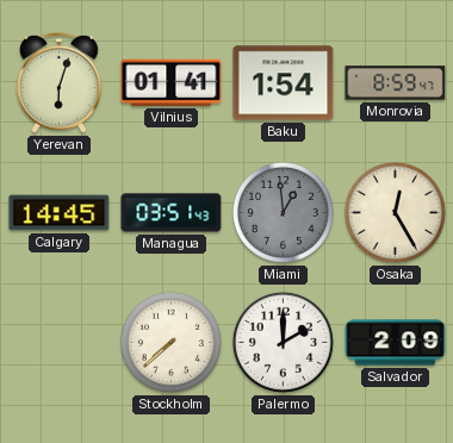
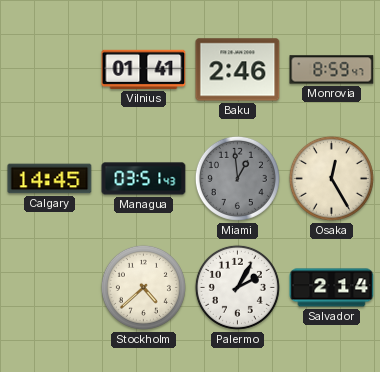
Yerevan: 6:03 -> none
Baku: 1:54 -> 2:46
Stockholm: 7:38 -> 4:38
Palermo: 2:00 -> 2:05
Salvador: 2:09 -> 2:14
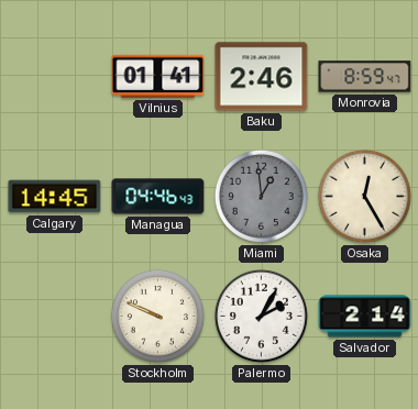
Managua: 03:51 -> 04:46
Stockholm: 4:38 -> 9:49
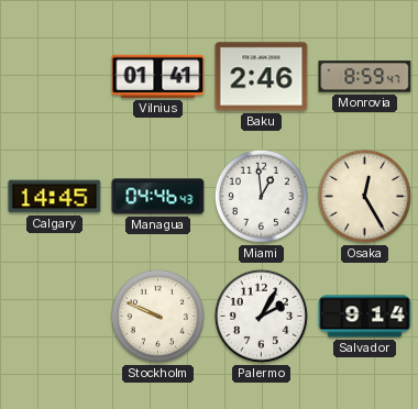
Miami dial: grey -> white
Salvador: 2:14 -> 9:14
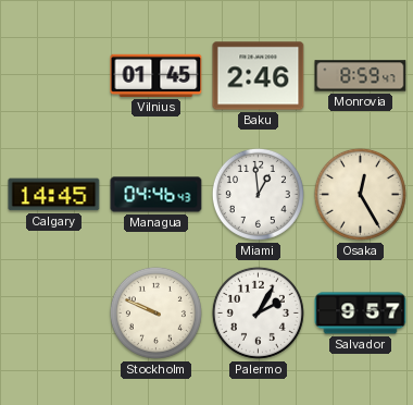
Vilnius: 01:41 -> 01:45
Salvador: 9:14 -> 9:57
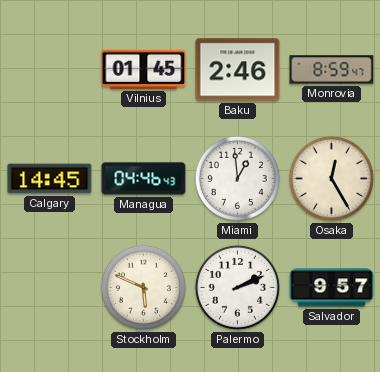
Stockholm: 9:49 -> 5:49
Palermo: 2:05 -> 2:11
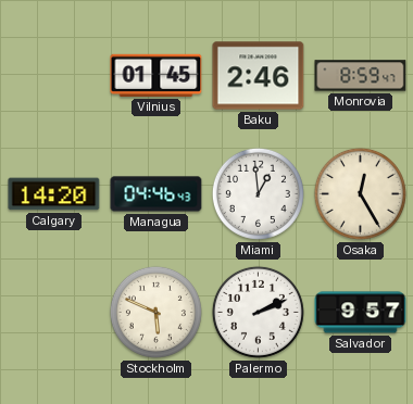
Calgary: 14:45 -> 14:20
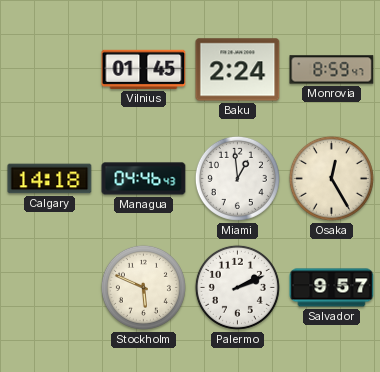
Baku: 2:46 -> 2:24
Calgary: 14:20 -> 14:18
